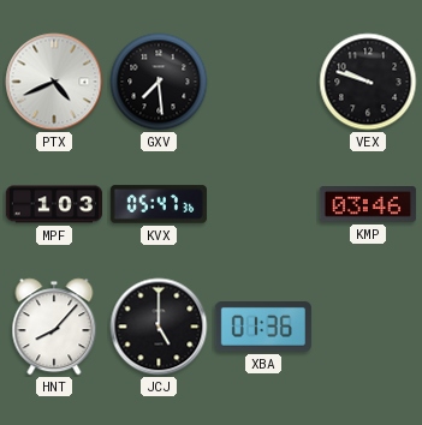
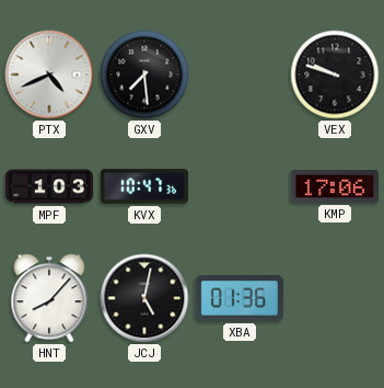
KVX: 05:47 -> 10:47
KMP: 03:46 -> 17:06
JCJ: 5:00 -> 5:02
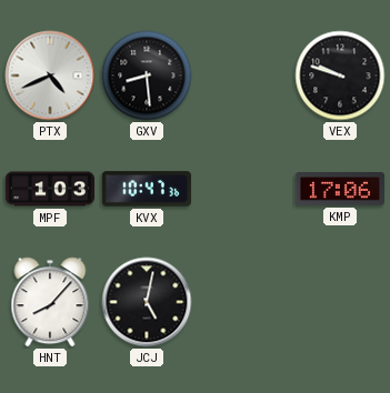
GXV: 7:29 -> 8:29
XBA: 01:36 -> none
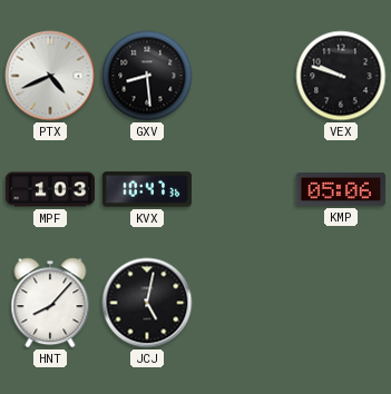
KMP: 17:06 -> 05:06
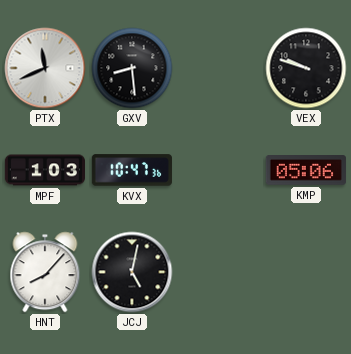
PTX: 4:41 -> 11:41
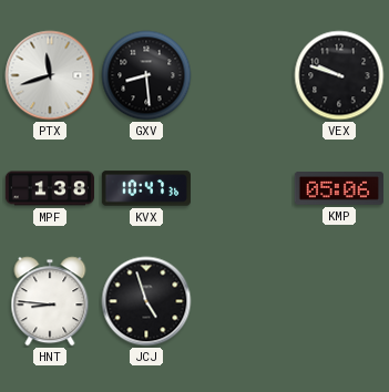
PTX: 11:41 -> 11:42
MPF: 1:03 -> 1:38
HNT: 8:07 -> 8:46
JCJ: 5:02 -> 4:57
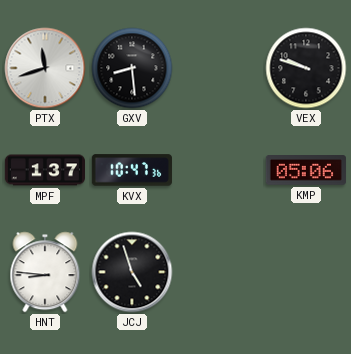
MPF: 1:38 -> 1:37
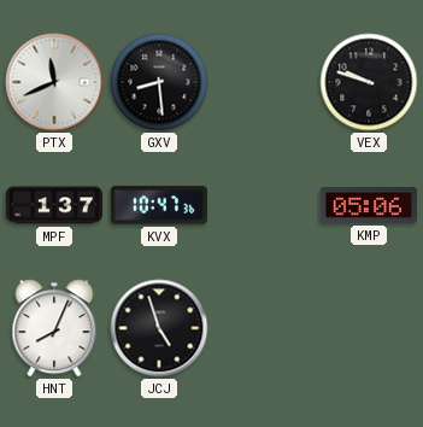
PTX: 11:42 -> 11:41
HNT: 8:46 -> 8:04
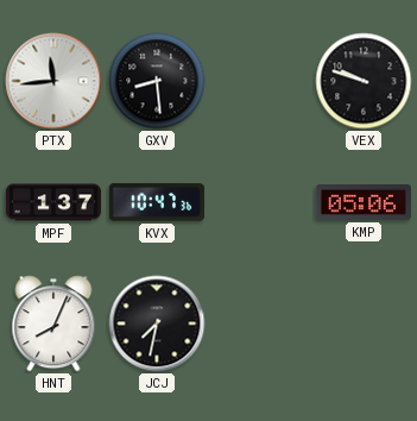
PTX: 11:41 -> 11:44
JCJ: 4:57 -> 7:32
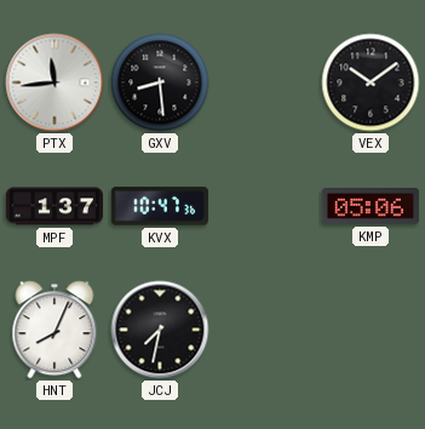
VEX: 9:48 -> 10:09
